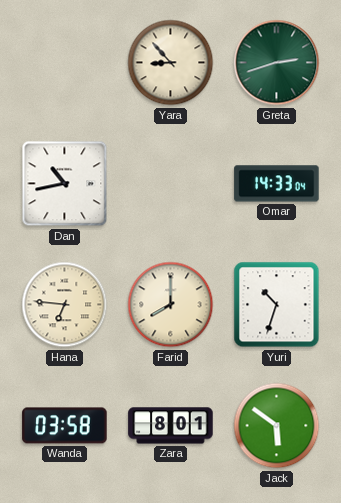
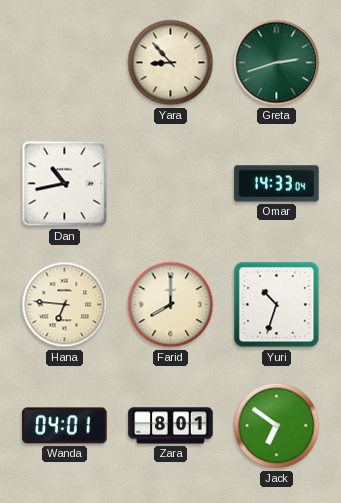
Wanda: 03:58 -> 04:01
Jack: 5:51 -> 6:51
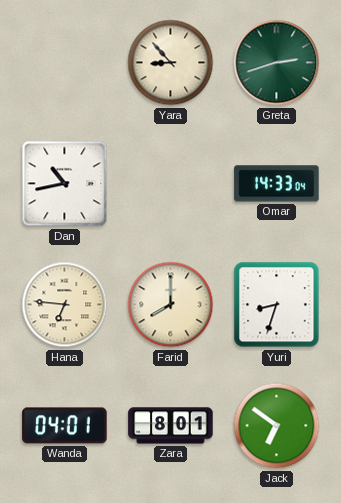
Yuri: 10:33 -> 8:33
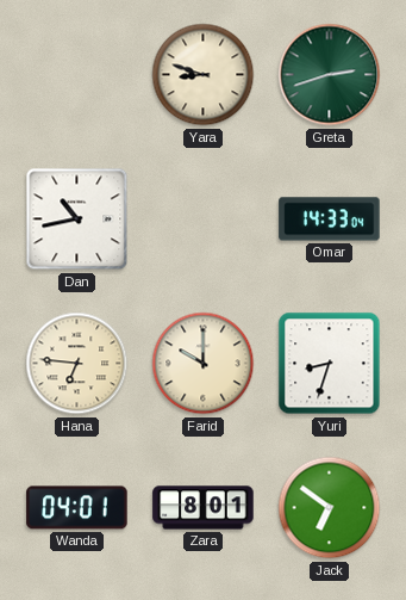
Yara: 8:53 -> 8:48
Farid: 8:00 -> 10:00
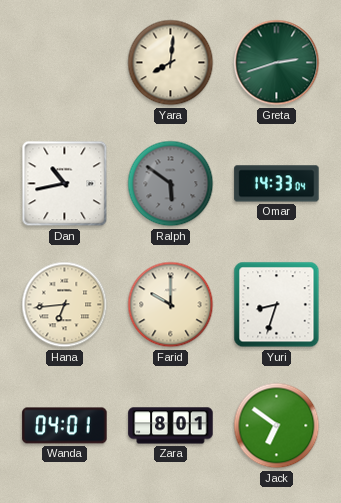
Yara: 8:48 -> 8:01
Ralph: none -> 5:51
Hana: 6:46 -> 6:44
